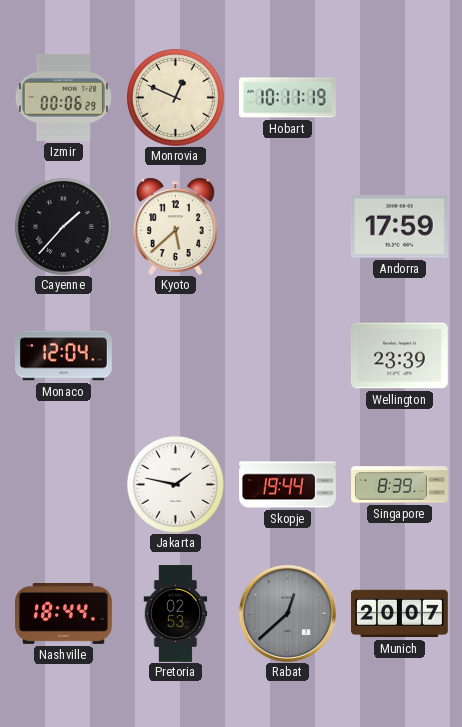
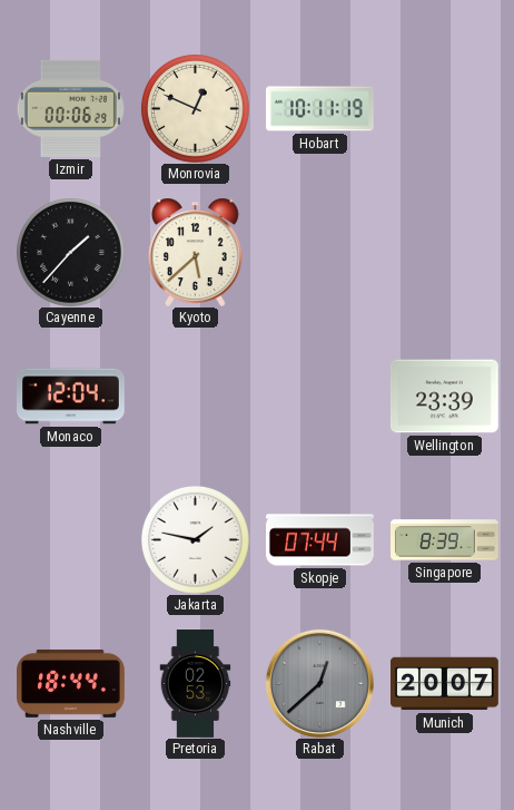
Andorra: 17:59 -> none
Skopje: 19:44 -> 07:44
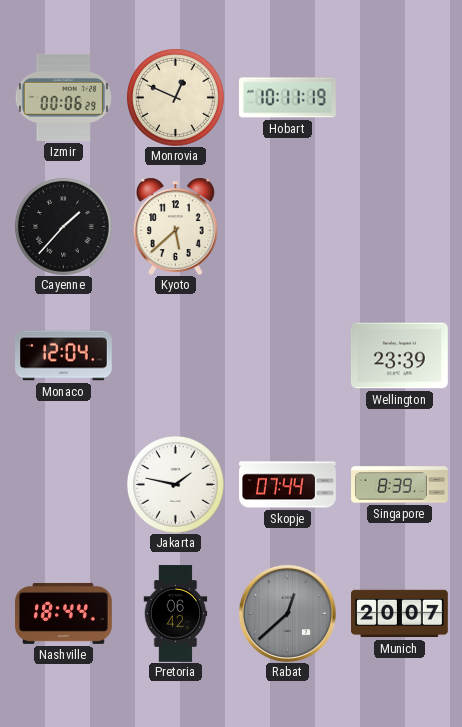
Pretoria: 02:53 -> 06:42
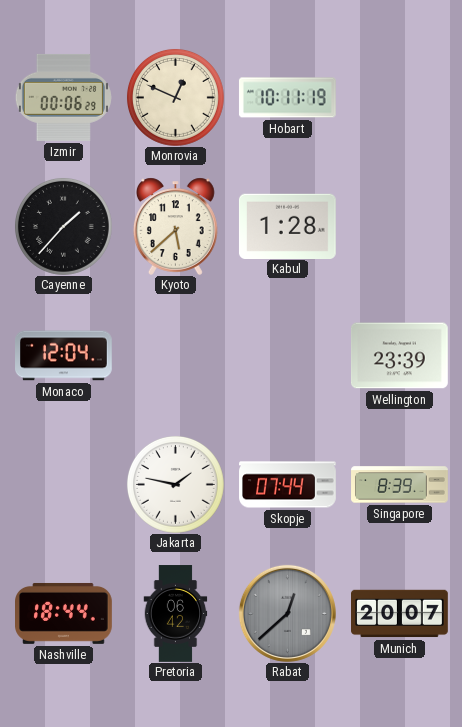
Kabul: none -> 1:28
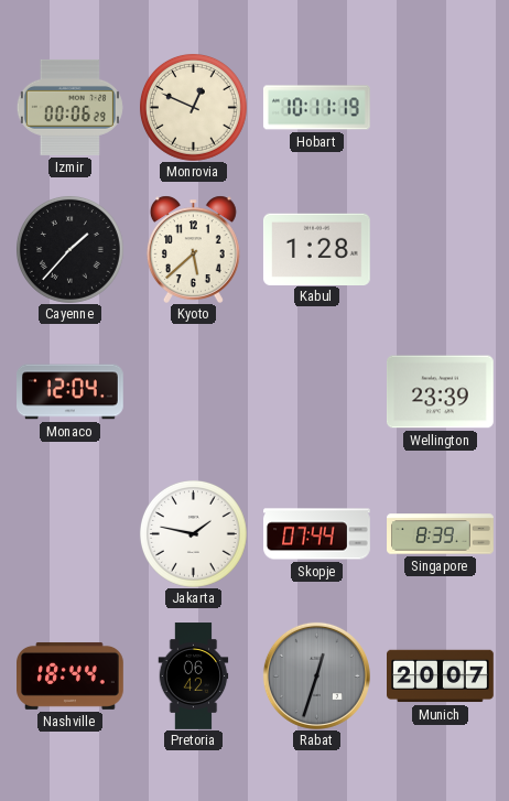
Rabat: 12:38 -> 12:33
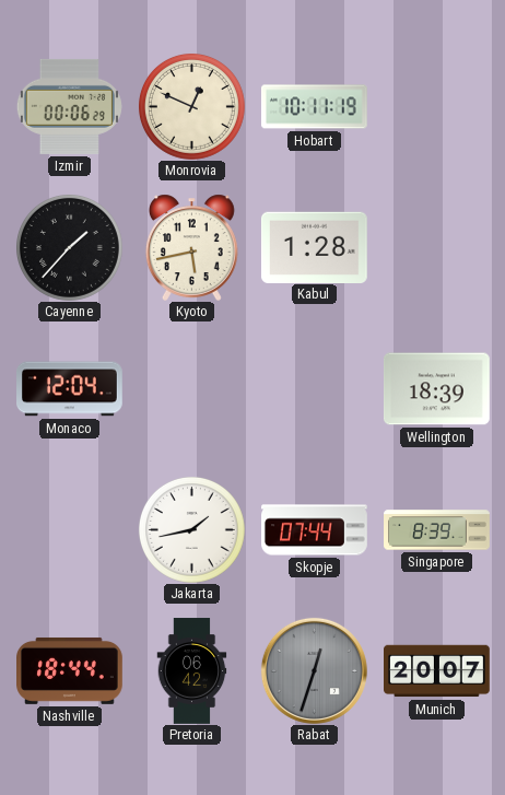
Kyoto: 5:38 -> 5:43
Wellington: 23:39 -> 18:39
Jakarta: 1:47 -> 1:43
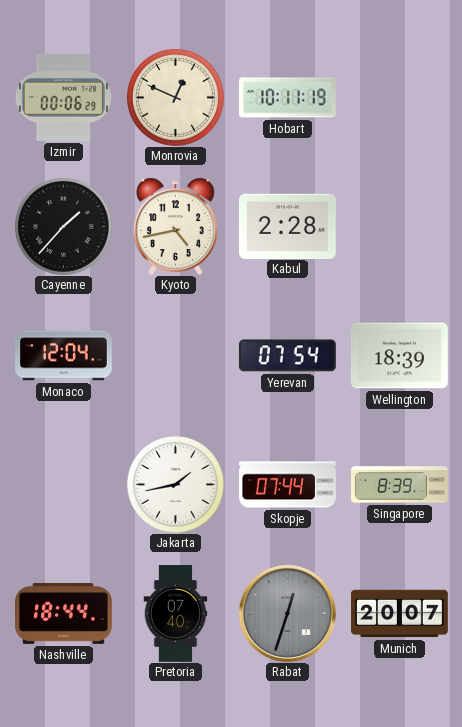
Kyoto: 5:43 -> 4:43
Kabul: 1:28 -> 2:28
Yerevan: none -> 07:54
Pretoria: 06:42 -> 07:40
